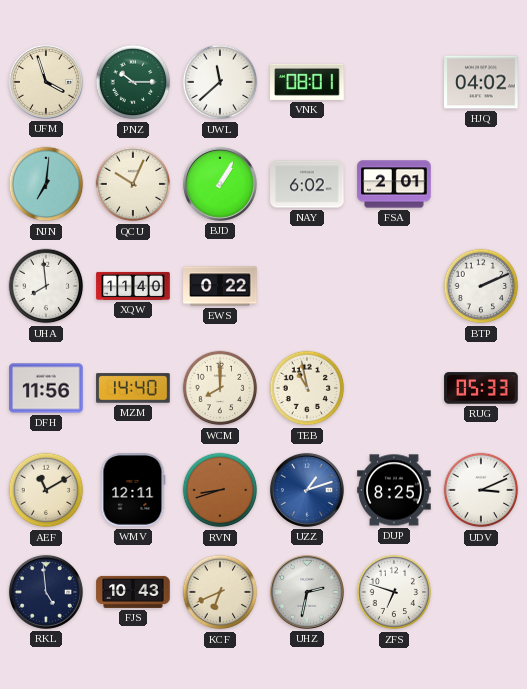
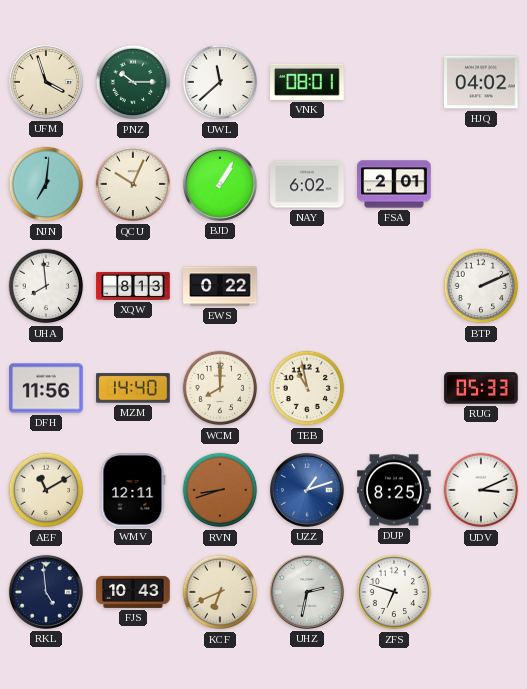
XQW: 11:40 -> 8:13
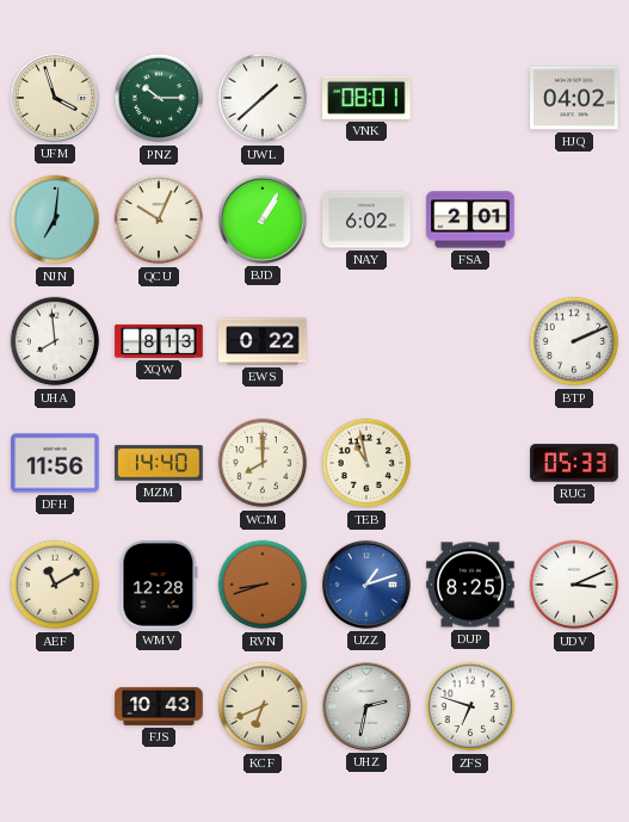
UWL: 11:38 -> 1:38
WMV: 12:11 -> 12:28
RKL: 4:59 -> none
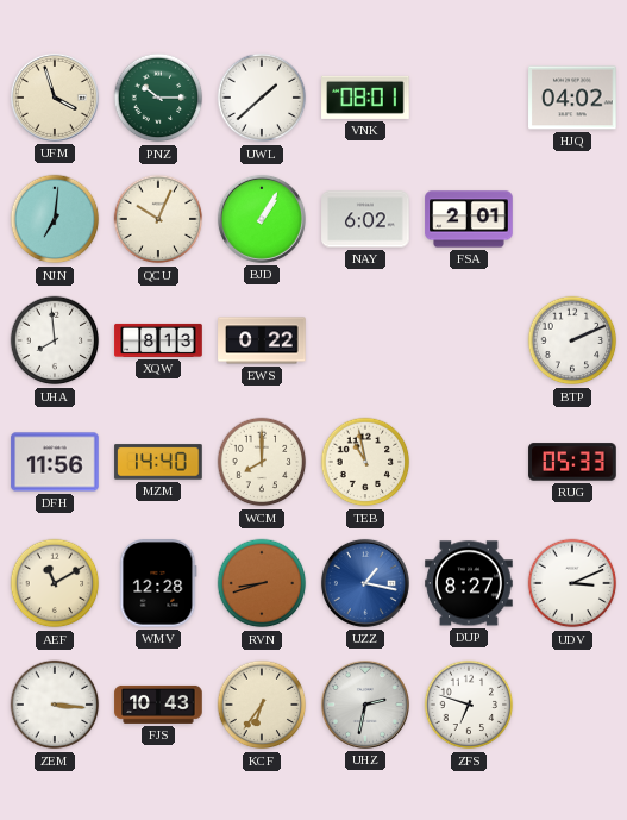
UZZ: 1:12 -> 1:17
DUP: 8:25 -> 8:27
ZEM: none -> 3:16
KCF: 6:41 -> 6:36
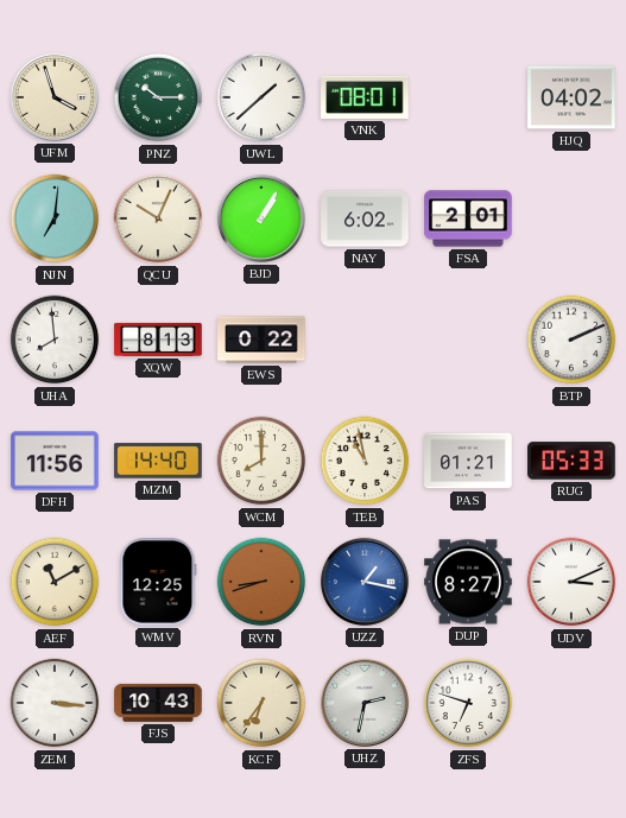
PAS: none -> 01:21
WMV: 12:28 -> 12:25
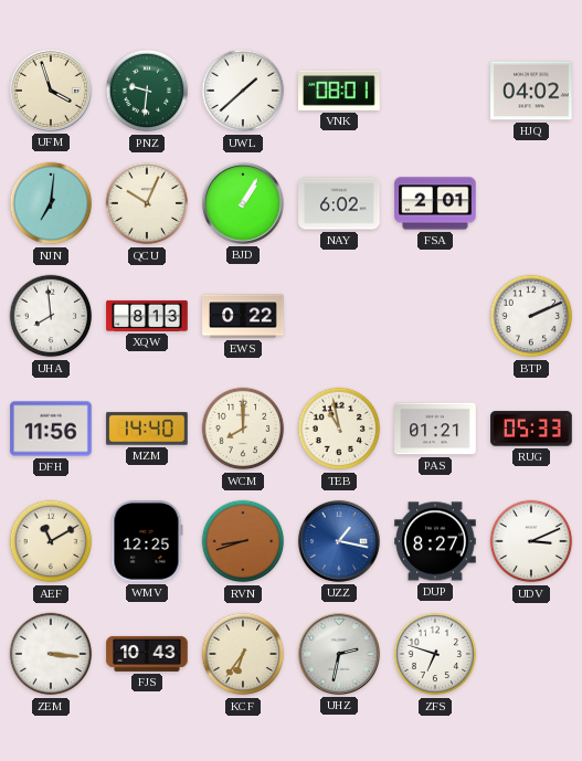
PNZ: 10:15 -> 9:31
